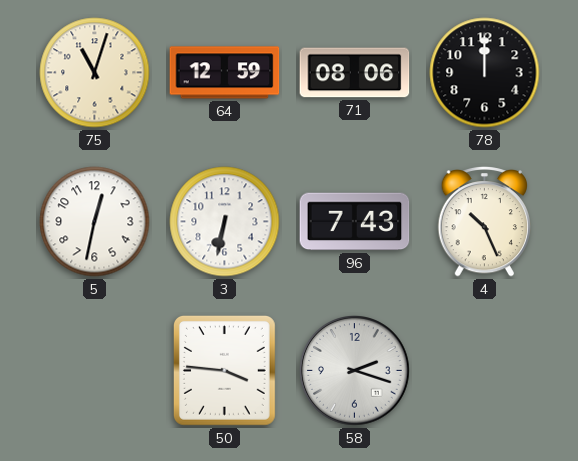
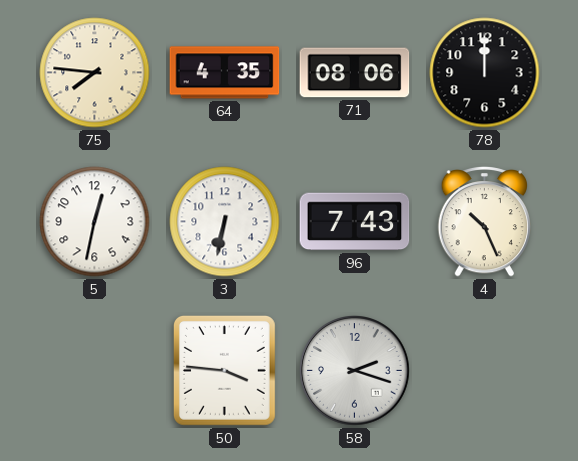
75: 11:03 -> 7:46
64: 12:59 -> 4:35
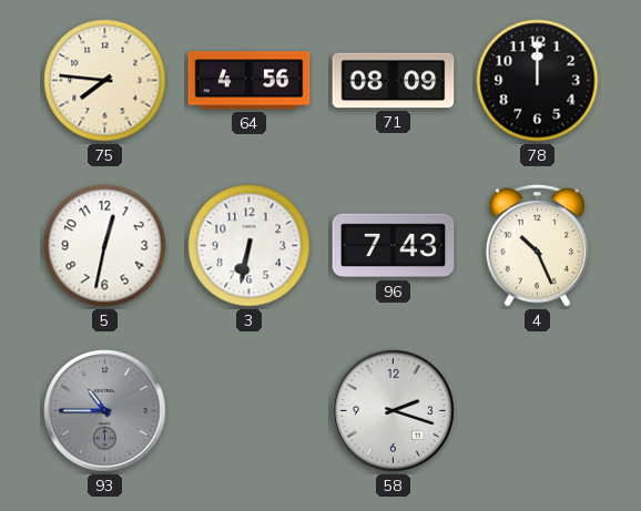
64: 4:35 -> 4:56
71: 08:06 -> 08:09
93: none -> 10:45
50: 3:46 -> none
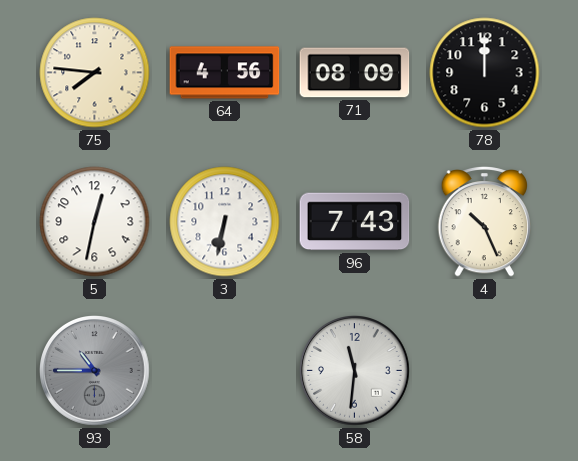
58: 2:18 -> 11:31
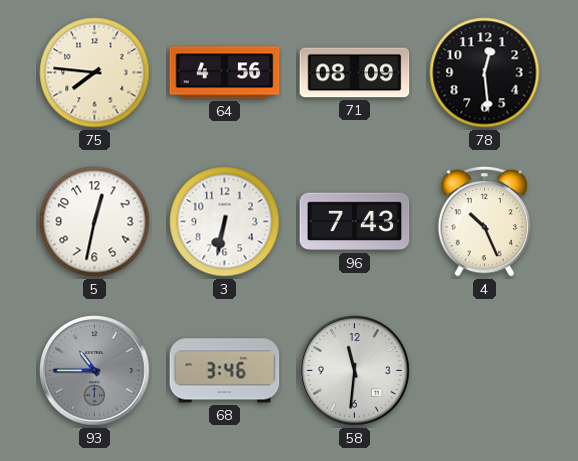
78: 12:00 -> 12:29
68: none -> 3:46
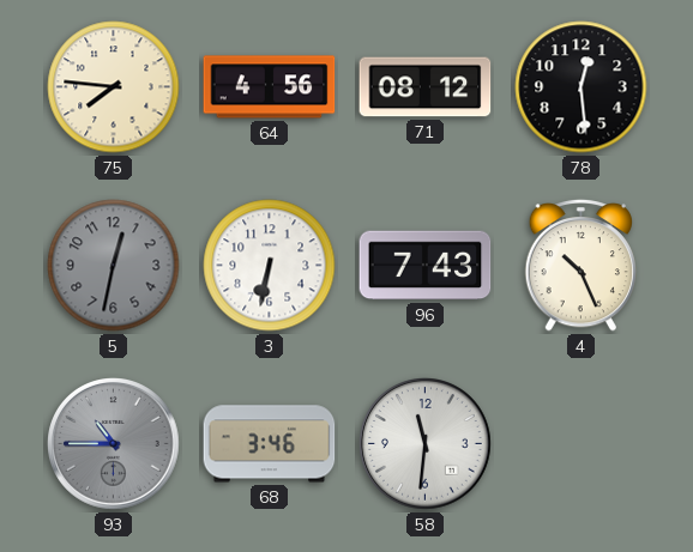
71: 08:09 -> 08:12
5 dial: white -> grey
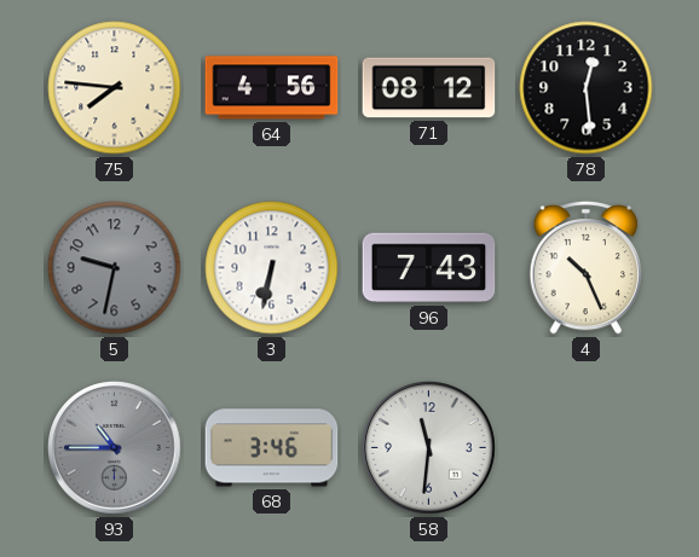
5: 12:32 -> 9:32
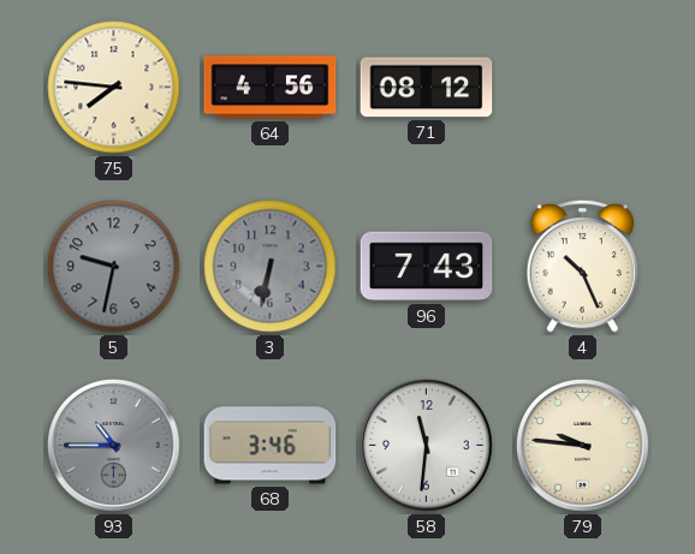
78: 12:29 -> none
3 dial: white -> grey
79: none -> 9:46
